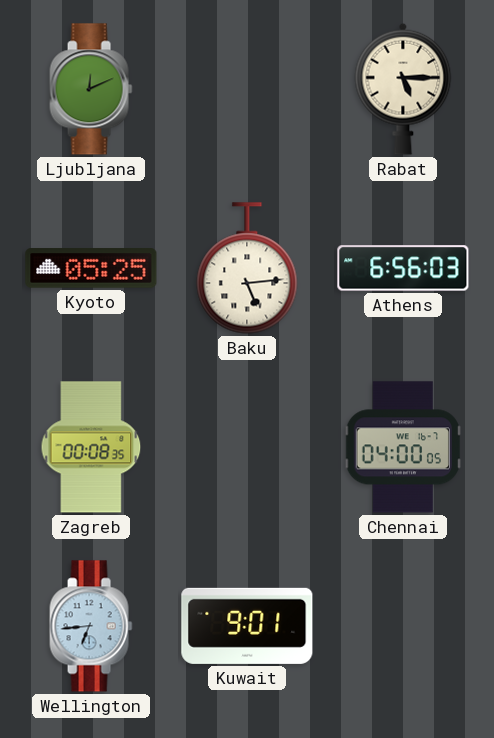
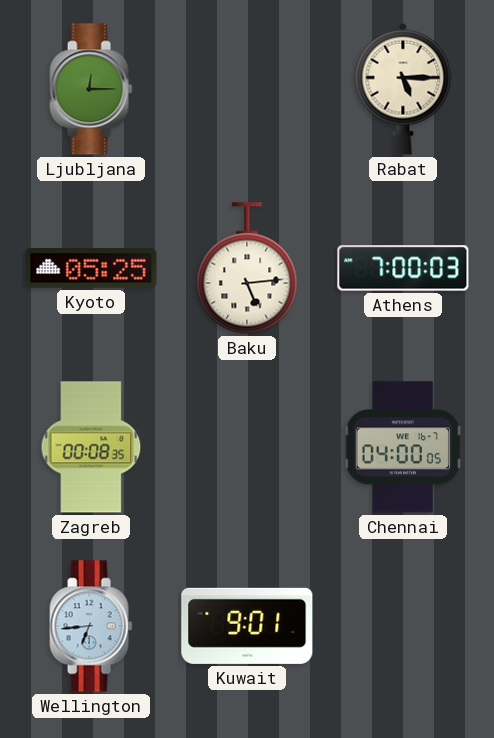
Ljubljana: 12:11 -> 12:15
Athens: 6:56 -> 7:00
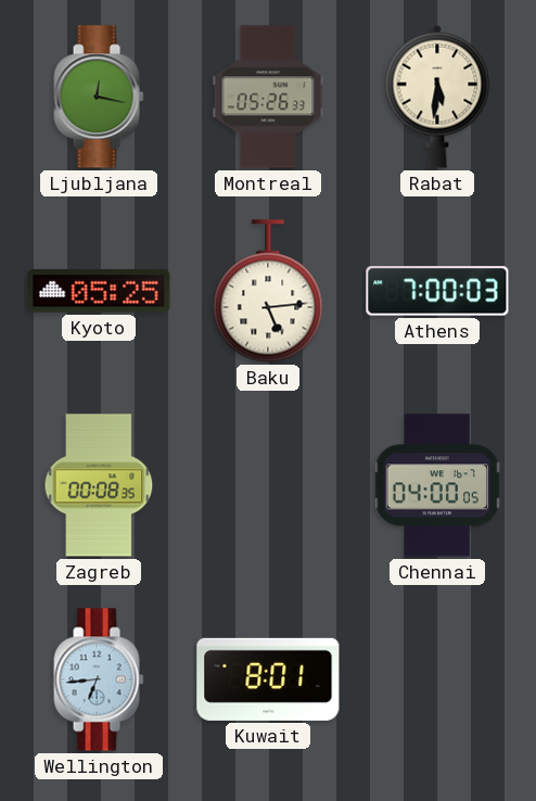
Ljubljana: 12:15 -> 12:17
Montreal: none -> 05:26
Rabat: 5:15 -> 5:31
Kuwait: 9:01 -> 8:01
